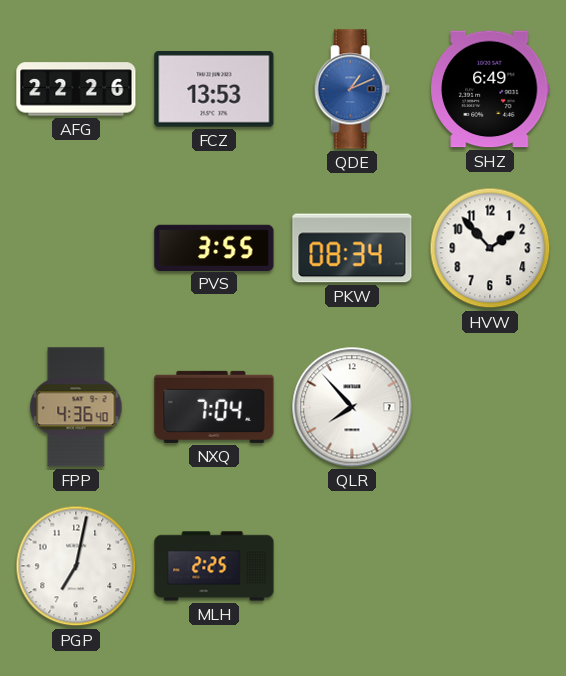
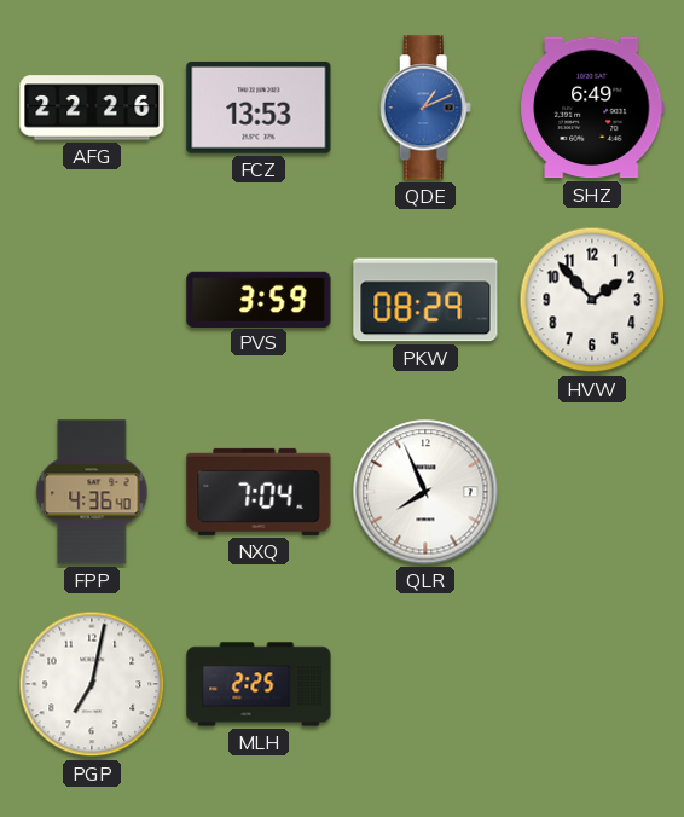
PVS: 3:55 -> 3:59
PKW: 08:34 -> 08:29
QLR: 7:53 -> 7:56
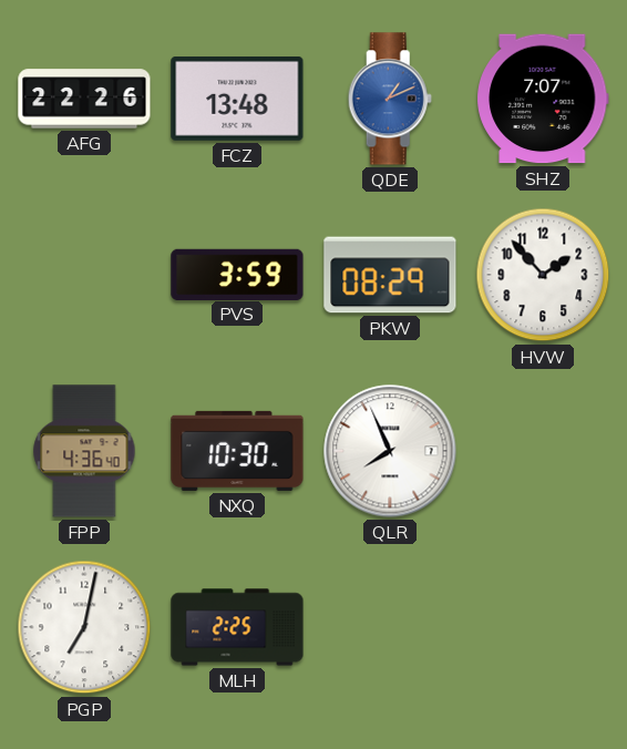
FCZ: 13:53 -> 13:48
SHZ: 6:49 -> 7:07
NXQ: 7:04 -> 10:30
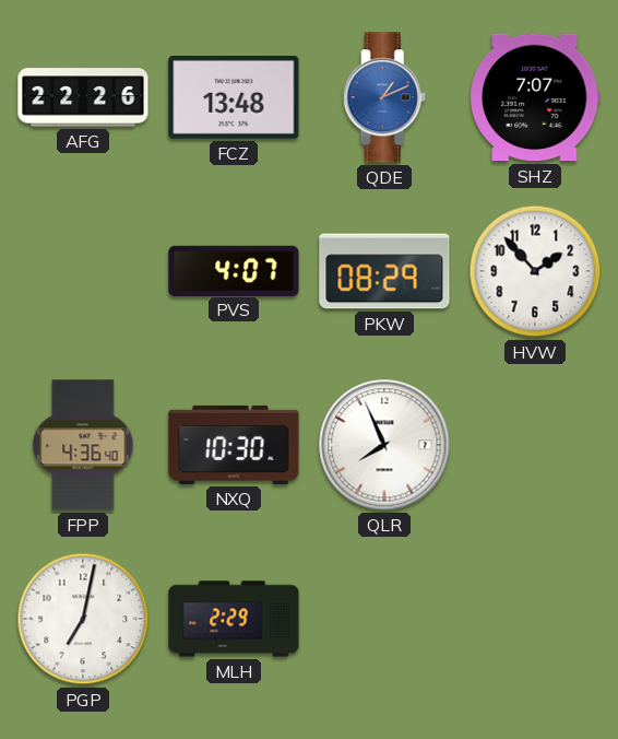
PVS: 3:59 -> 4:07
MLH: 2:25 -> 2:29
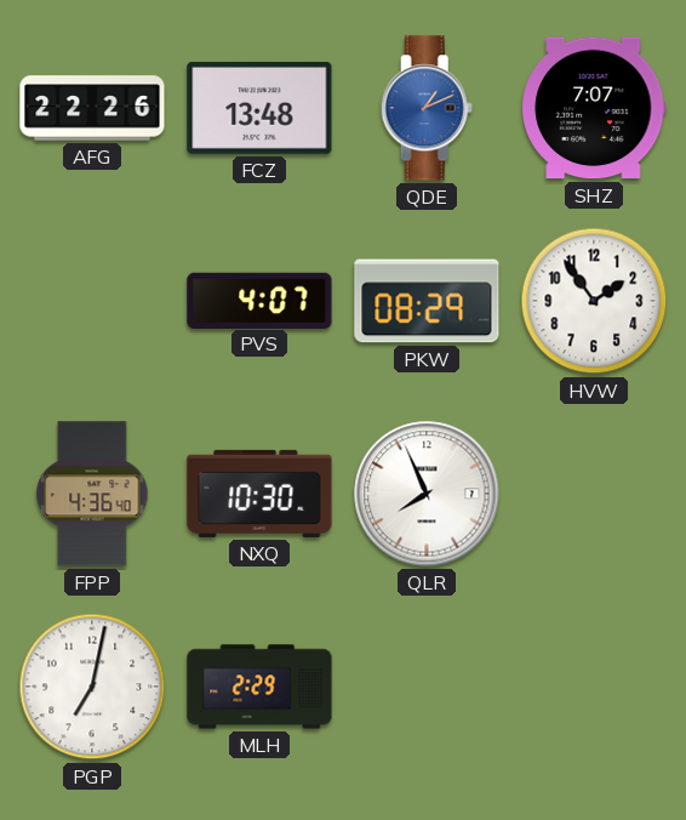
HVW: 1:53 -> 1:54
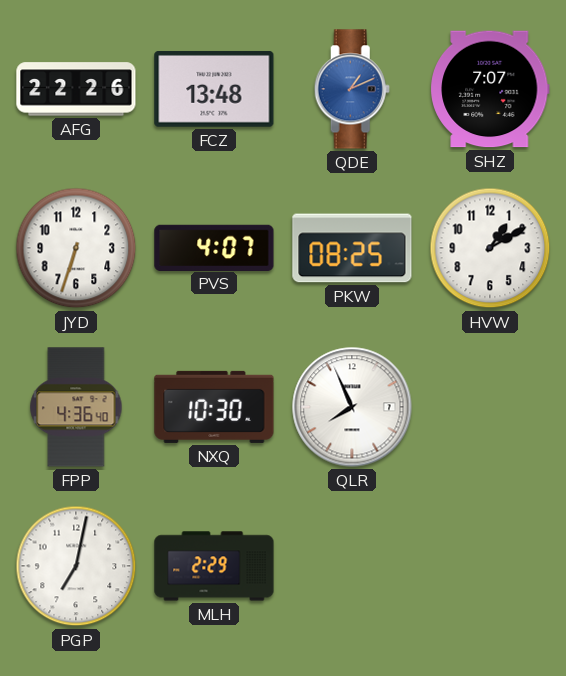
JYD: none -> 6:33
PKW: 08:29 -> 08:25
HVW: 1:54 -> 1:10
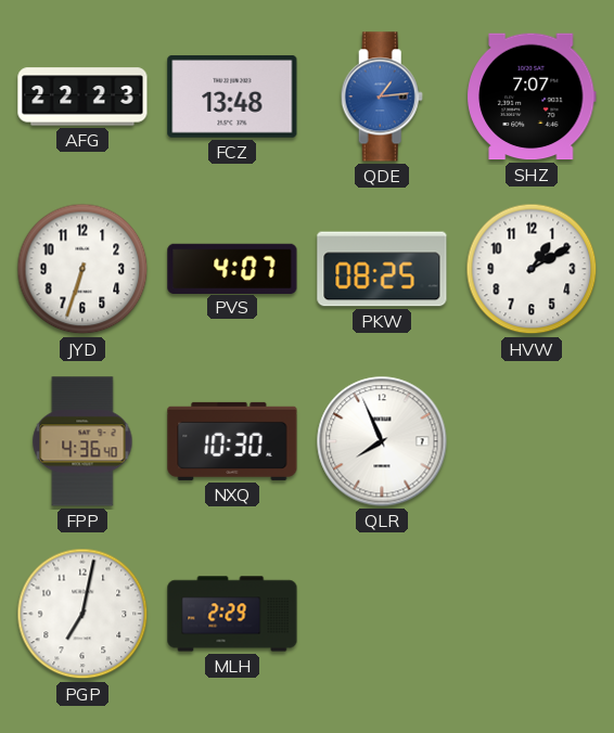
AFG: 22:26 -> 22:23
QDE: 1:11 -> 1:14
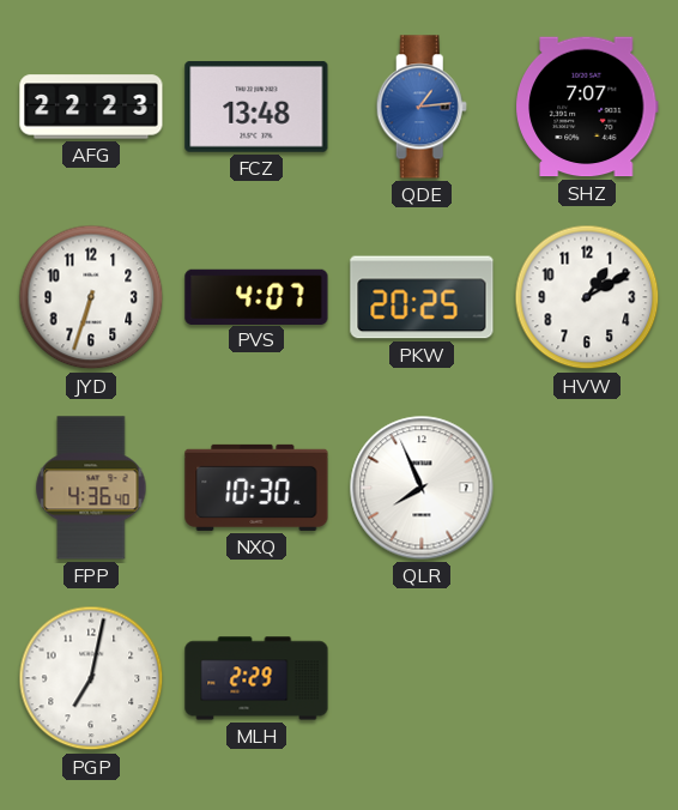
PKW: 08:25 -> 20:25
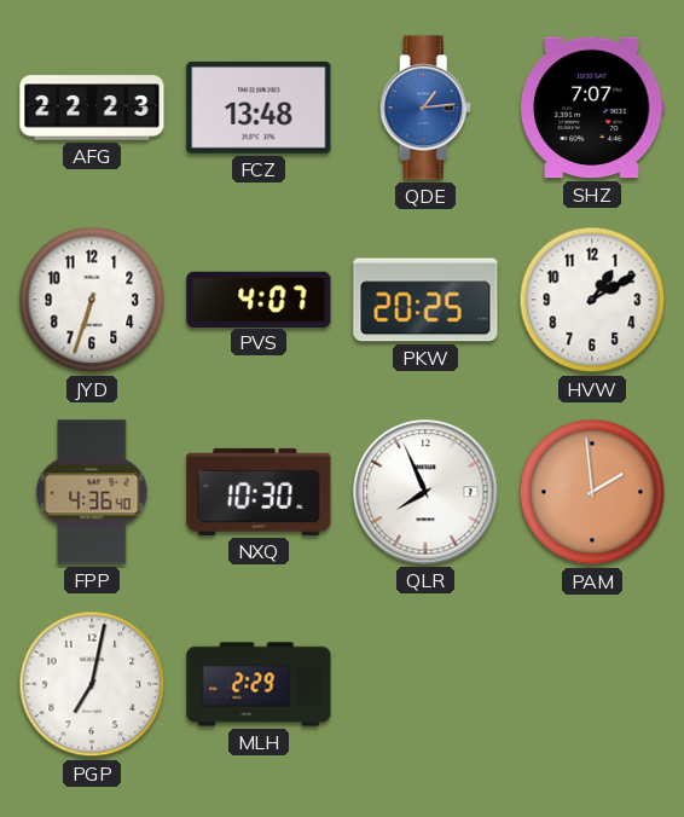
PAM: none -> 1:59
